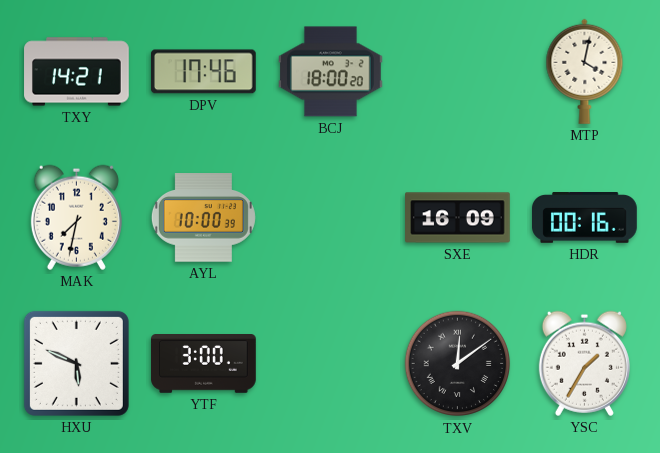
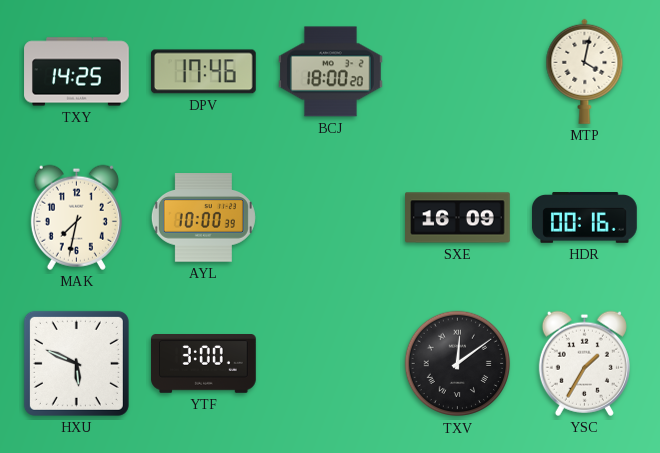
TXY: 14:21 -> 14:25
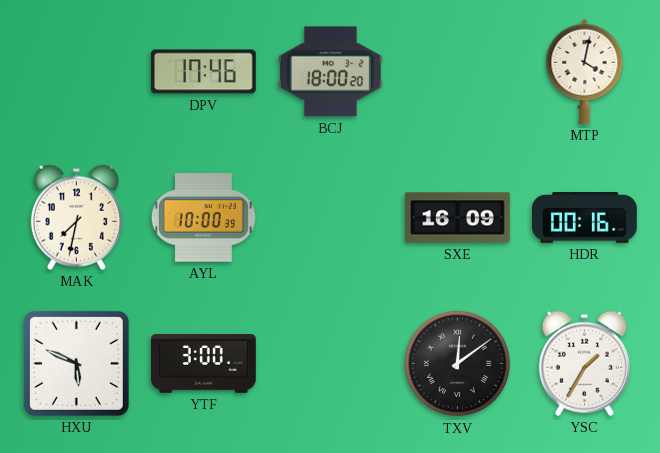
TXY: 14:25 -> none
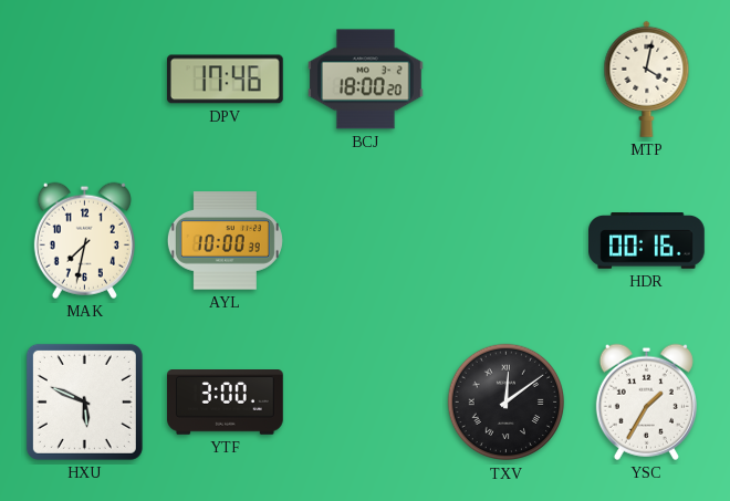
SXE: 16:09 -> none
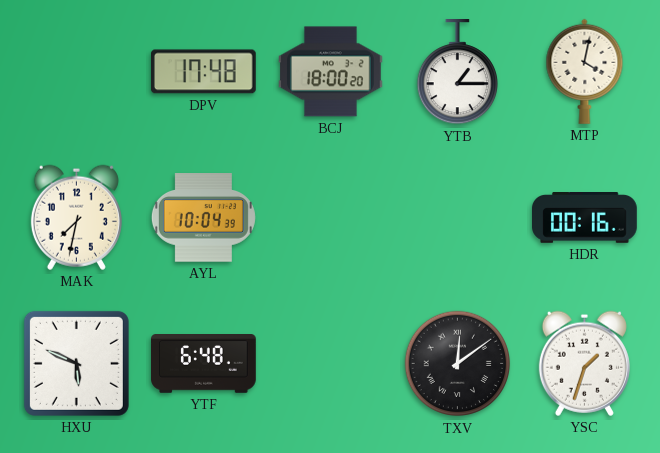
DPV: 17:46 -> 17:48
YTB: none -> 1:15
AYL: 10:00 -> 10:04
YTF: 3:00 -> 6:48
YSC: 1:35 -> 1:33
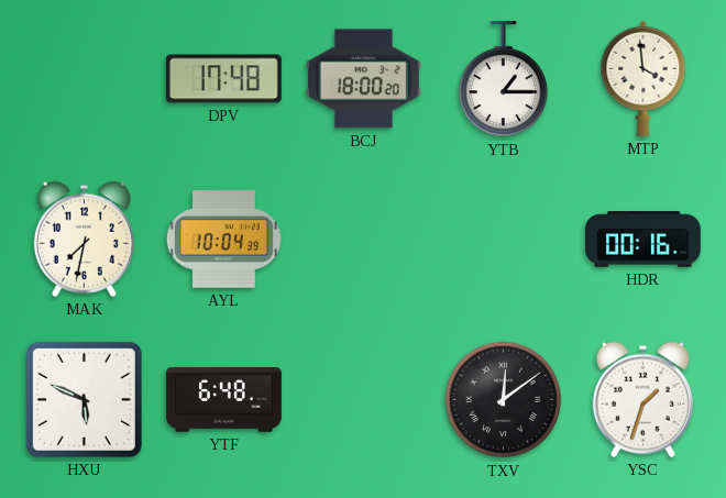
MTP: 4:02 -> 3:59
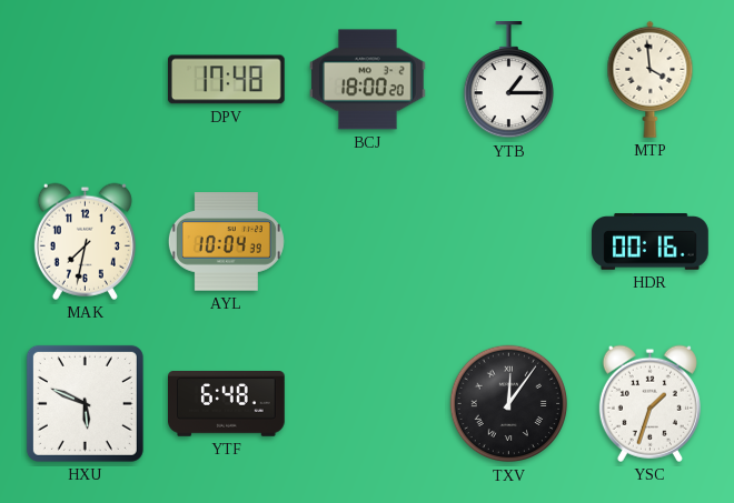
TXV: 12:09 -> 12:06
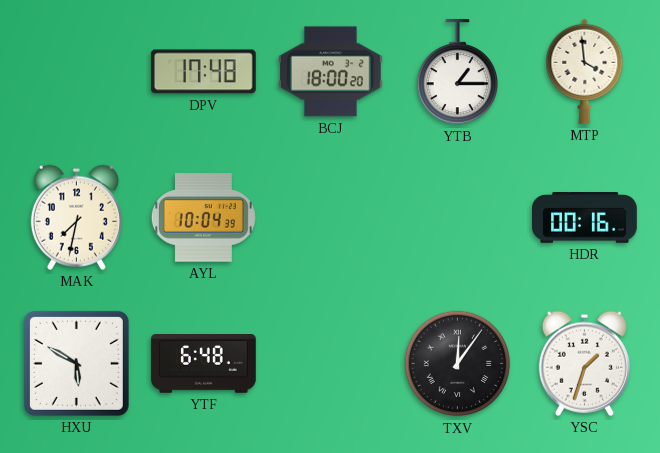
HXU: 5:49 -> 5:50
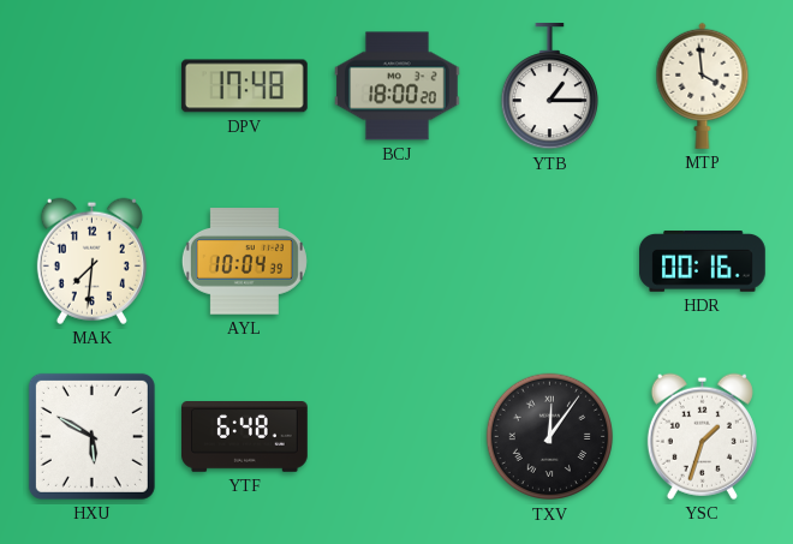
MAK: 7:32 -> 7:31
